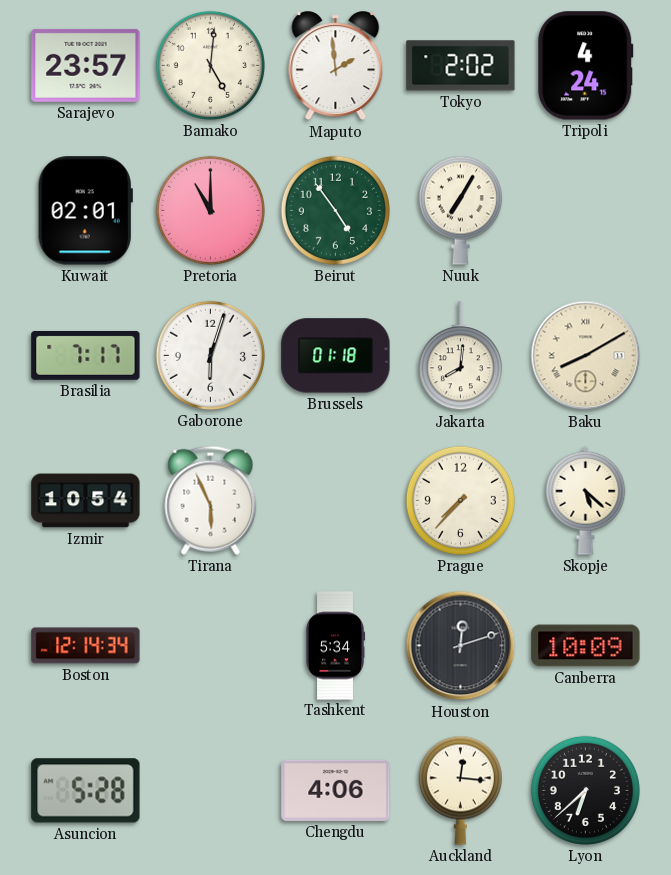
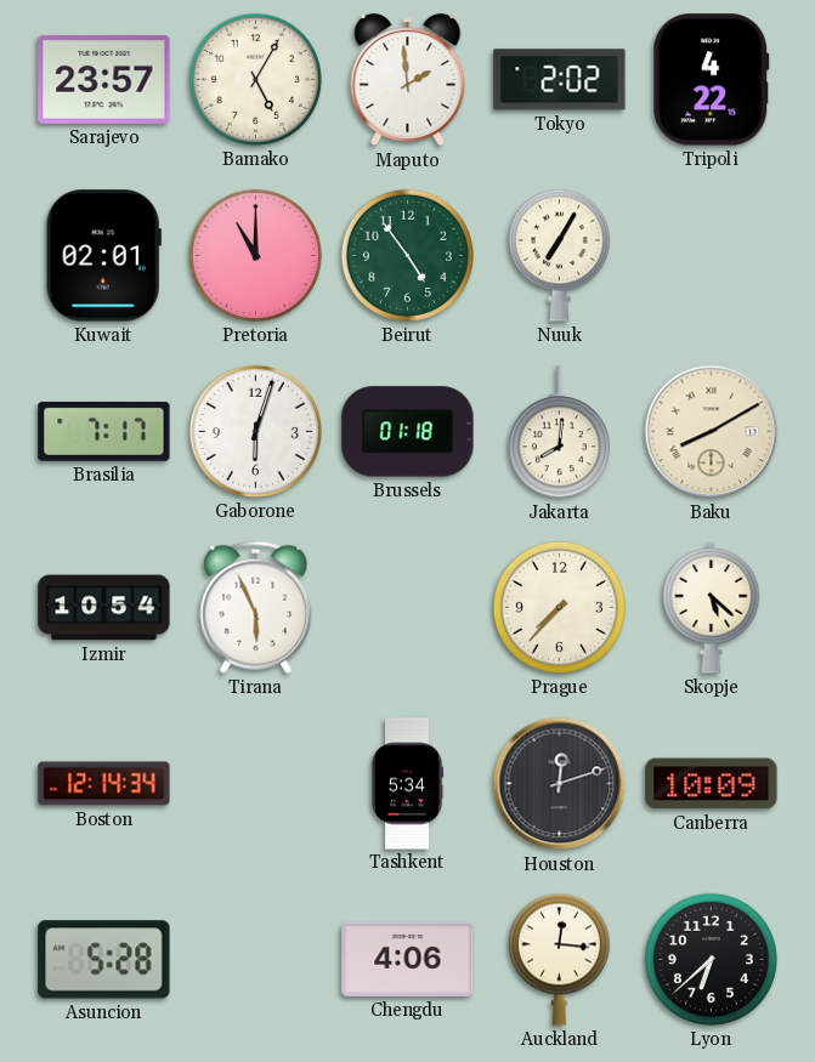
Bamako: 5:01 -> 5:05
Tripoli: 4:24 -> 4:22
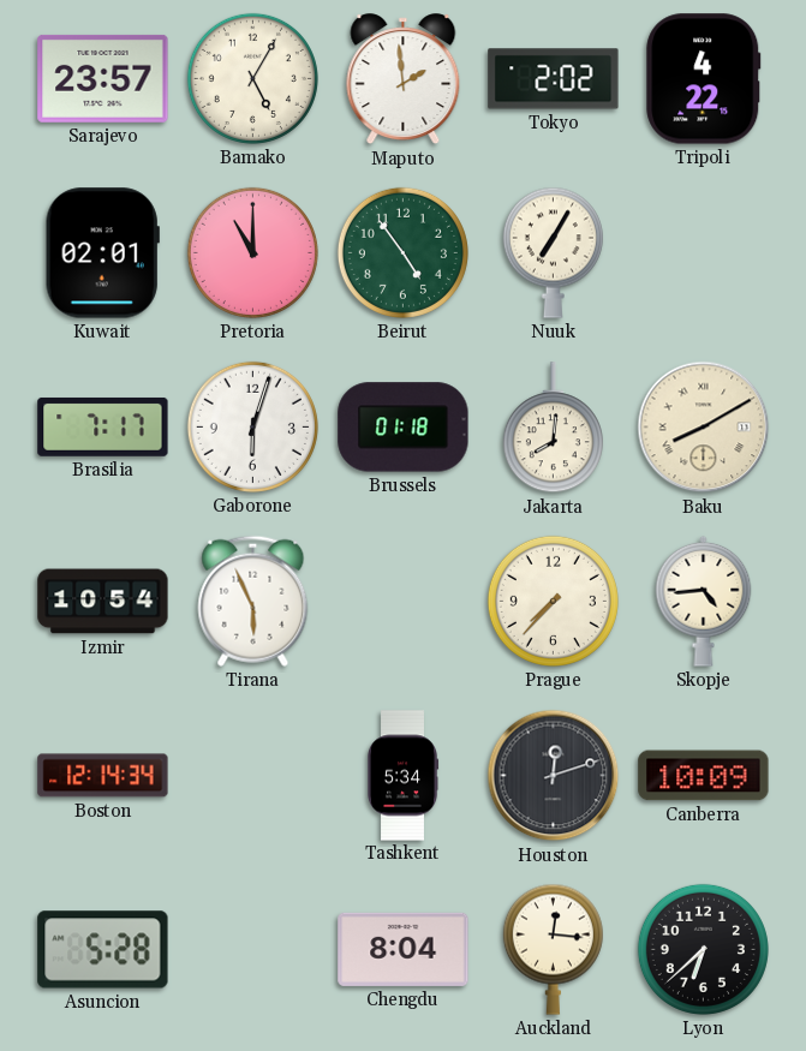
Skopje: 5:22 -> 4:44
Chengdu: 4:06 -> 8:04
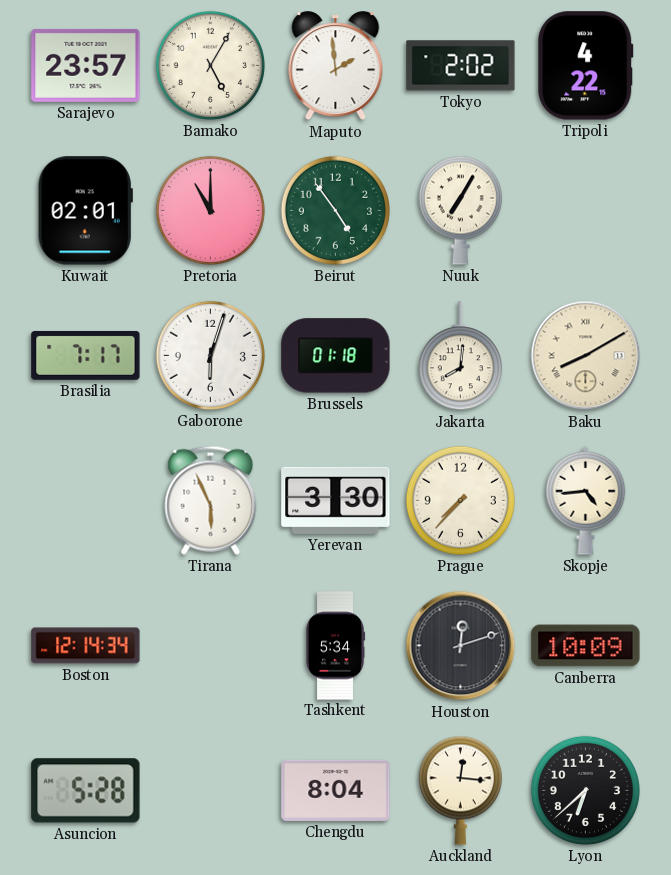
Izmir: 10:54 -> none
Yerevan: none -> 3:30
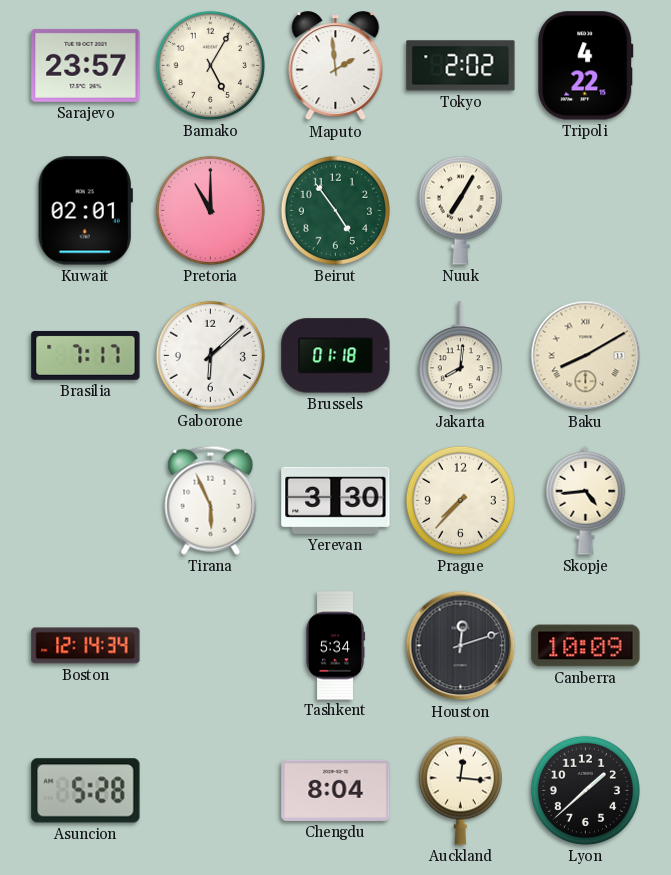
Gaborone: 6:03 -> 6:08
Lyon: 6:38 -> 1:38
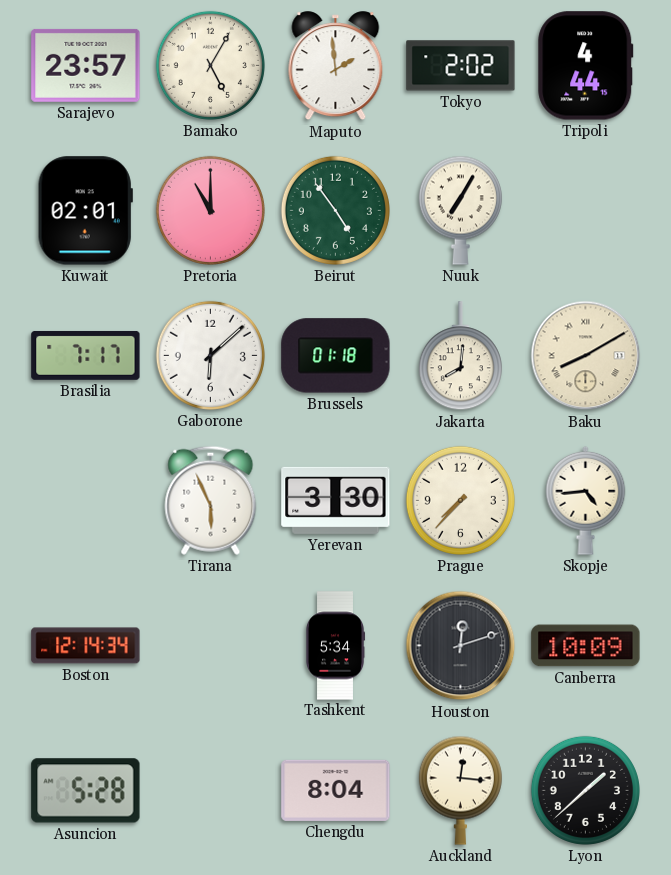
Tripoli: 4:22 -> 4:44
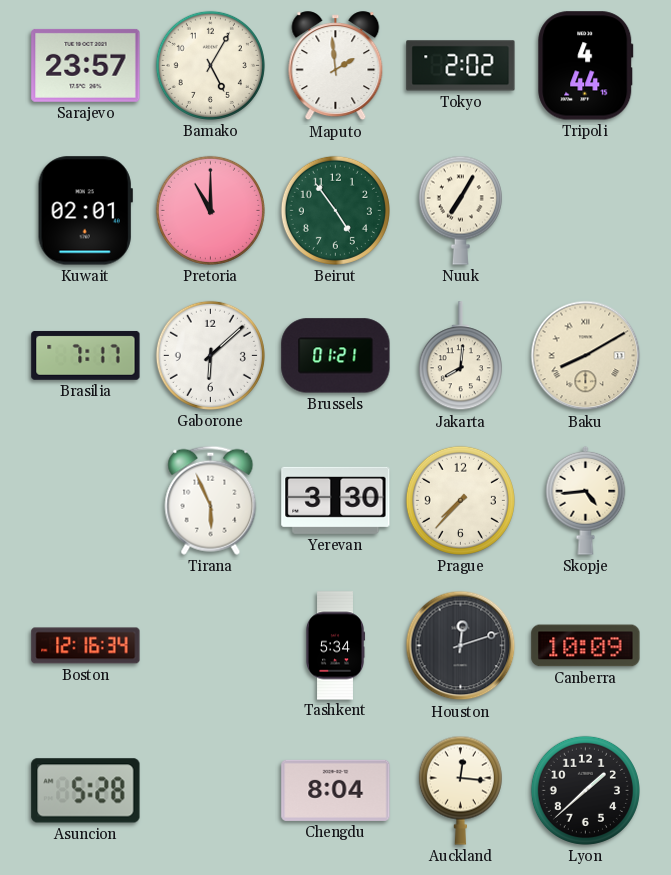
Brussels: 01:18 -> 01:21
Boston: 12:14 -> 12:16
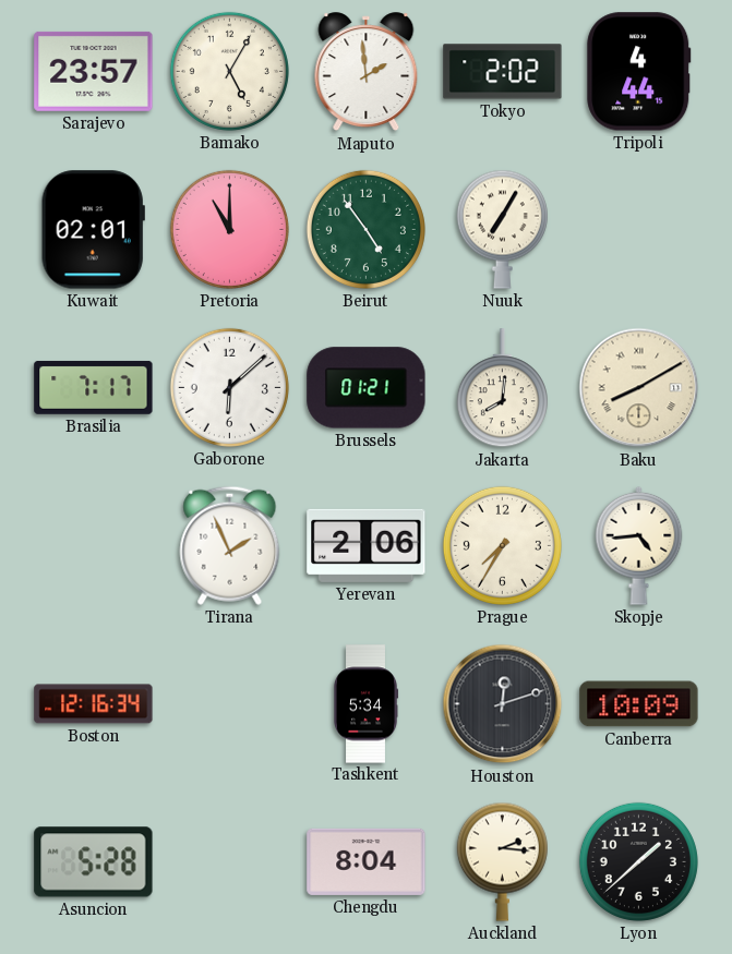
Tirana: 5:56 -> 1:56
Yerevan: 3:30 -> 2:06
Prague: 7:37 -> 7:35
Auckland: 12:16 -> 2:16
